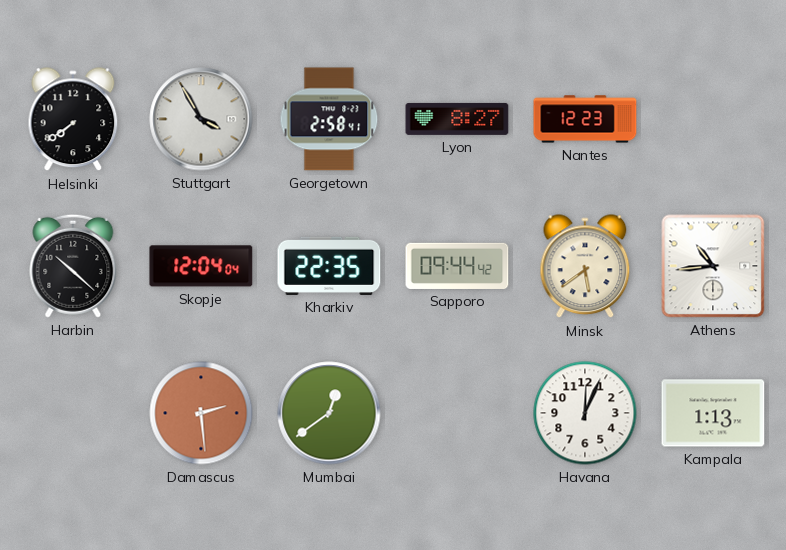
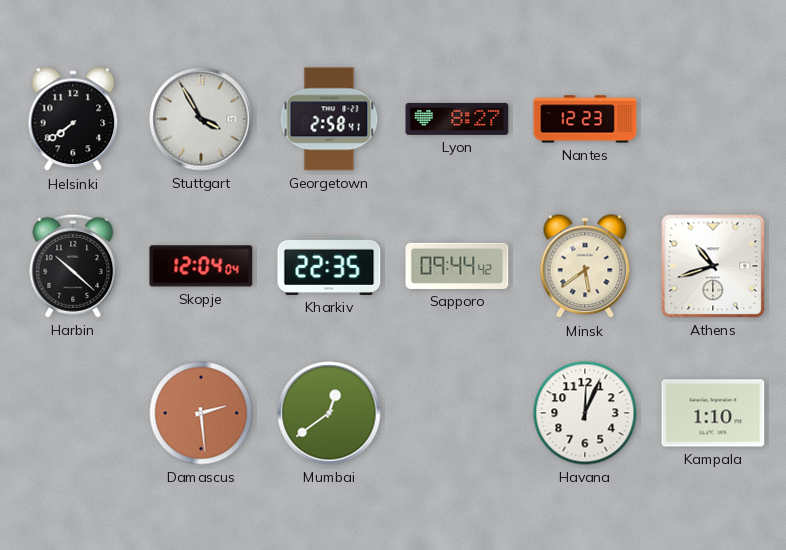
Athens: 10:44 -> 10:42
Kampala: 1:13 -> 1:10
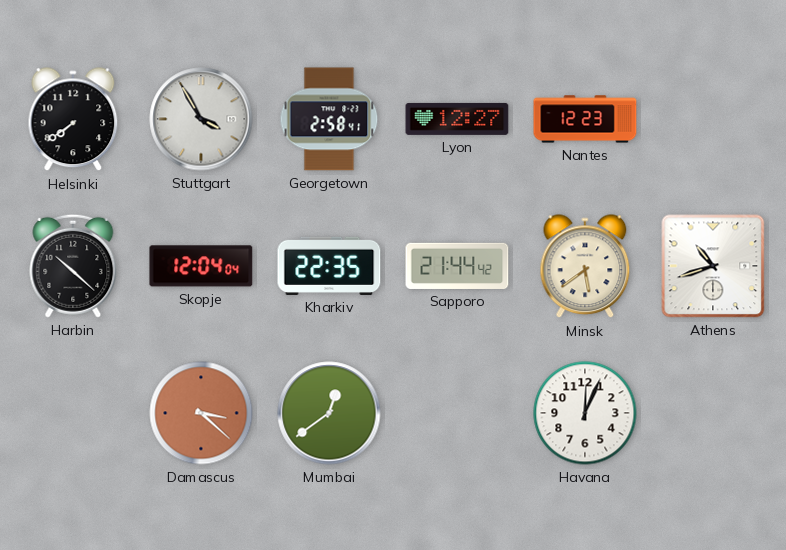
Lyon: 8:27 -> 12:27
Sapporo: 09:44 -> 21:44
Damascus: 2:29 -> 3:22
Kampala: 1:10 -> none
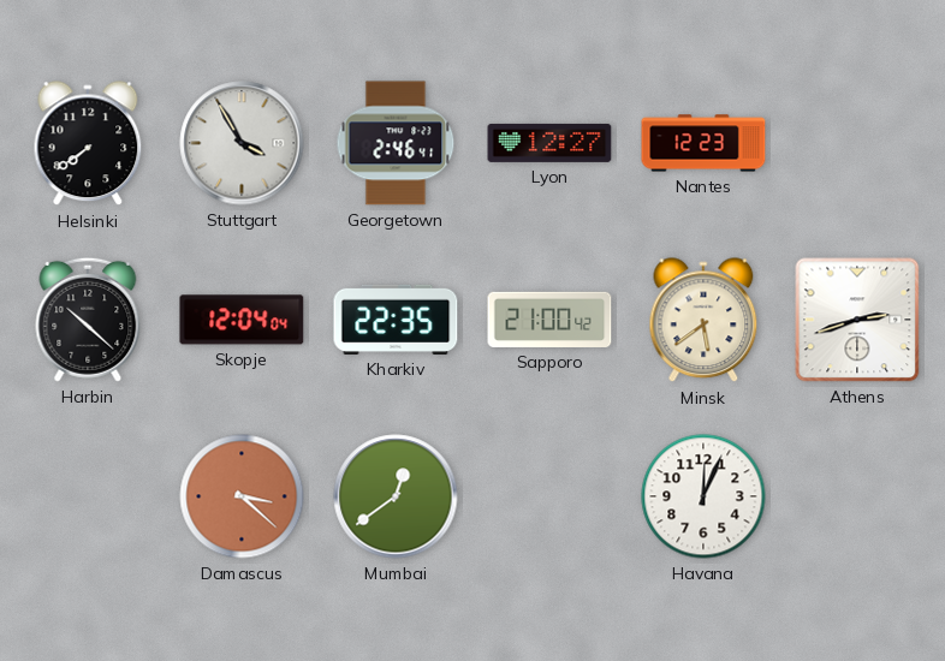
Georgetown: 2:58 -> 2:46
Sapporo: 21:44 -> 21:00
Athens: 10:42 -> 2:42
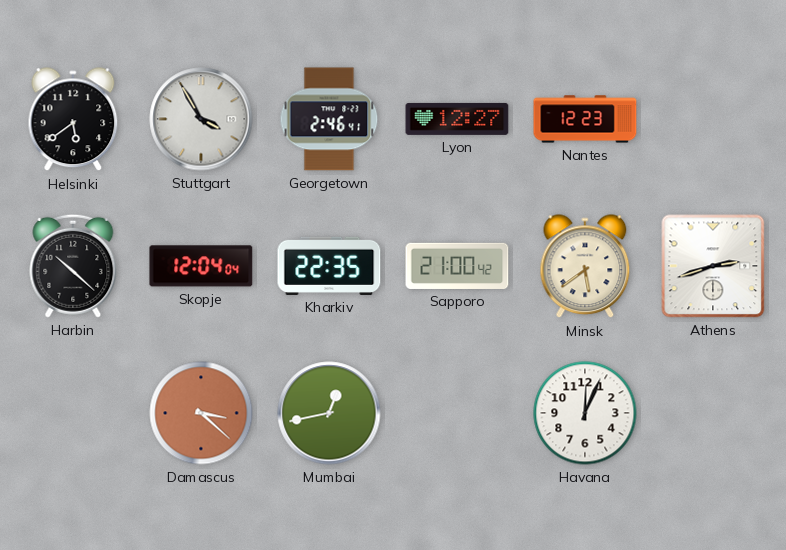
Helsinki: 7:39 -> 5:39
Mumbai: 12:39 -> 12:43
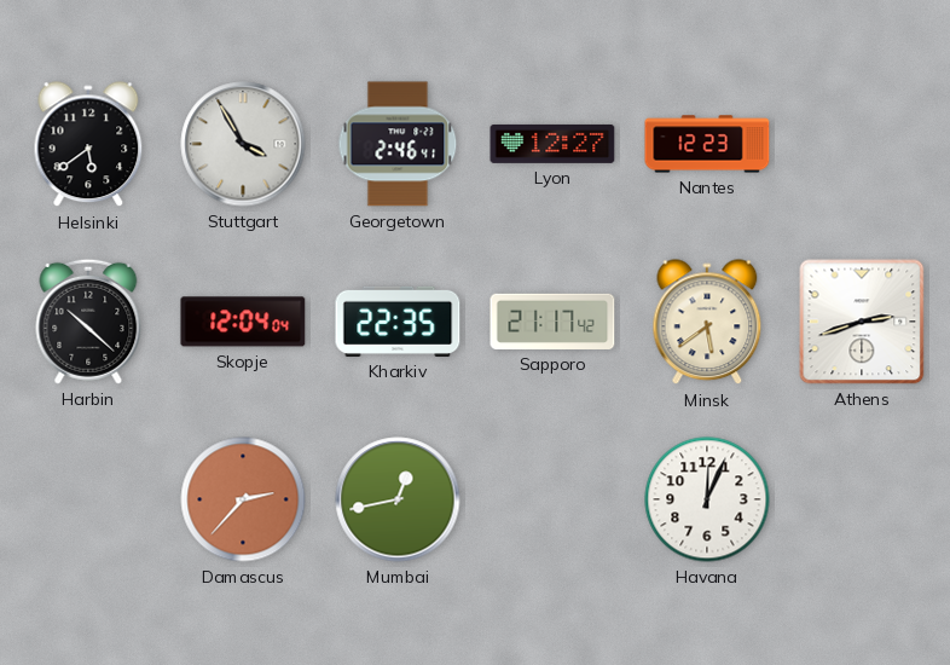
Sapporo: 21:00 -> 21:17
Damascus: 3:22 -> 2:37
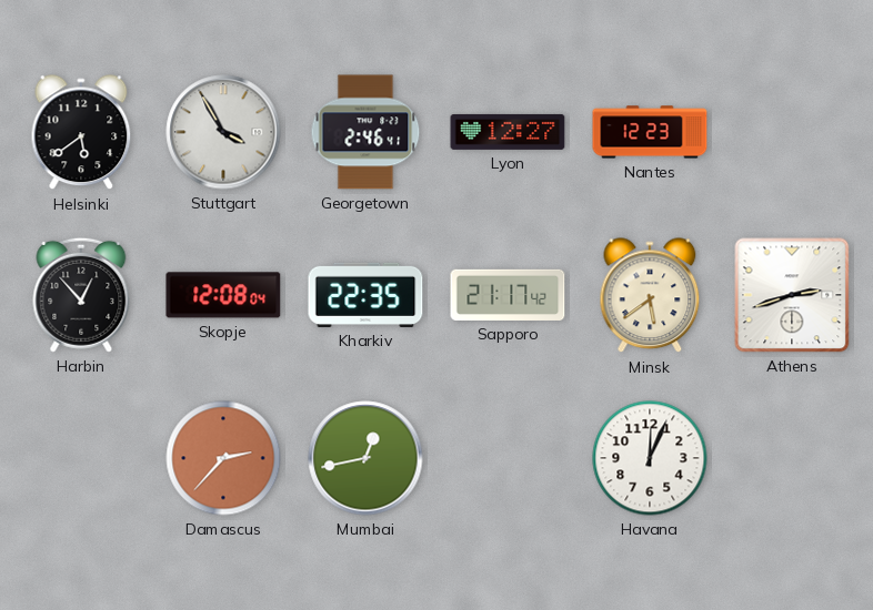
Harbin: 10:22 -> 12:53
Skopje: 12:04 -> 12:08
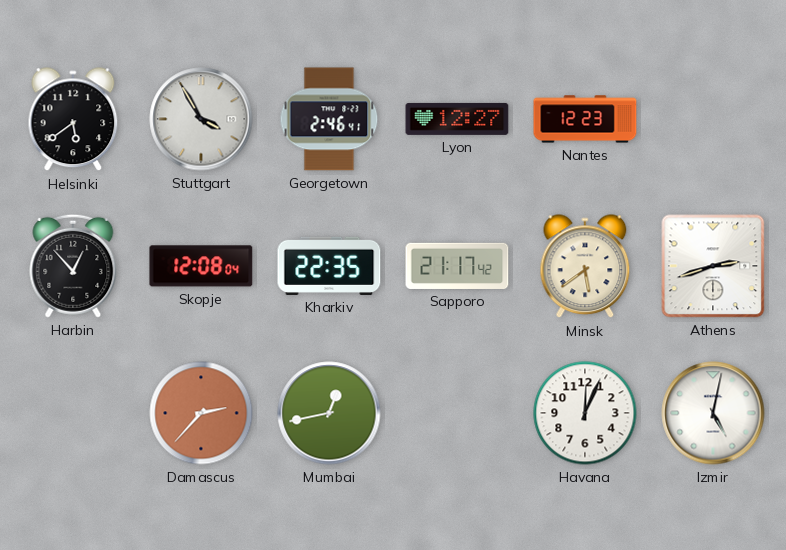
Izmir: none -> 5:02
